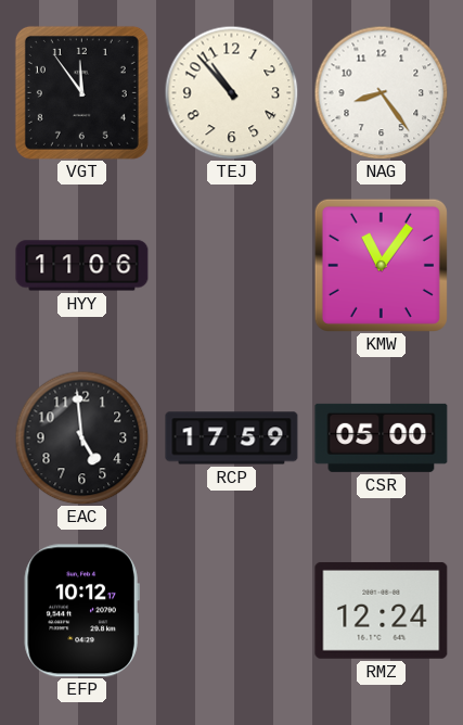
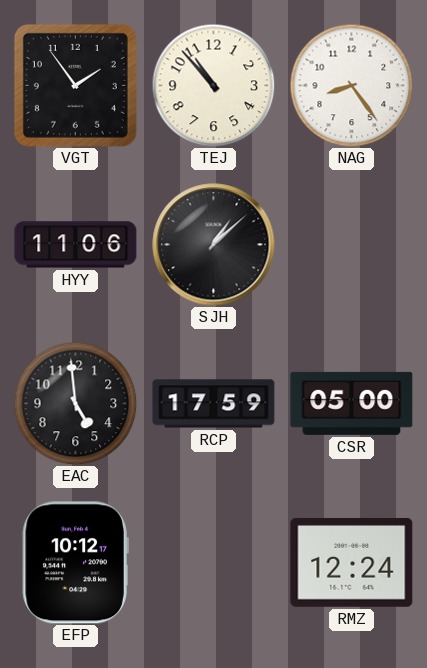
VGT: 11:54 -> 1:54
SJH: none -> 1:08
KMW: 11:06 -> none
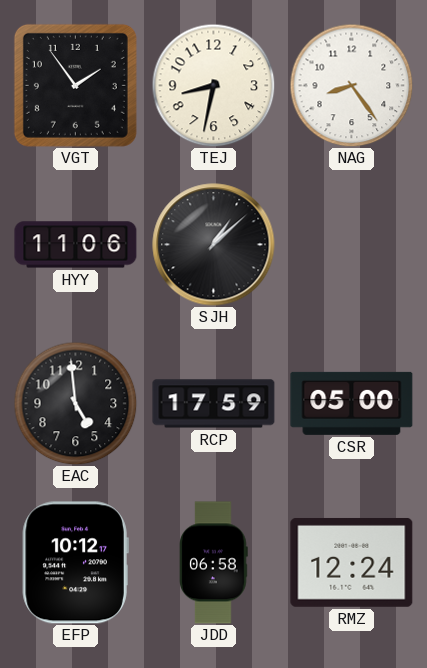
TEJ: 10:53 -> 8:32
JDD: none -> 06:58
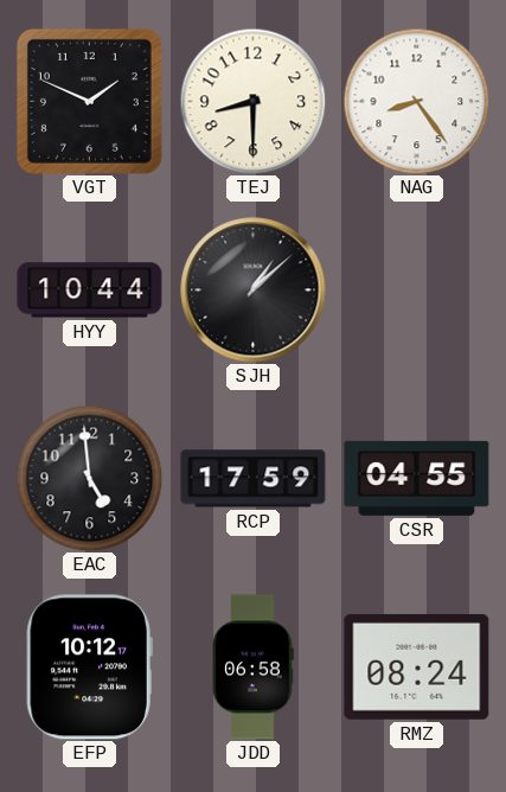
VGT: 1:54 -> 1:49
TEJ: 8:32 -> 8:30
HYY: 11:06 -> 10:44
CSR: 05:00 -> 04:55
RMZ: 12:24 -> 08:24
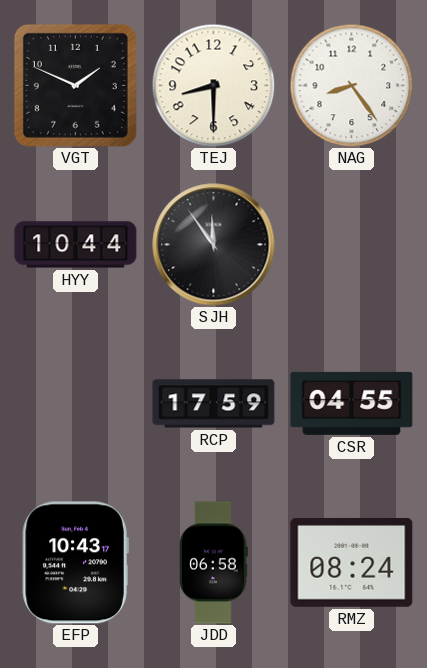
SJH: 1:08 -> 11:54
EAC: 4:59 -> none
EFP: 10:12 -> 10:43
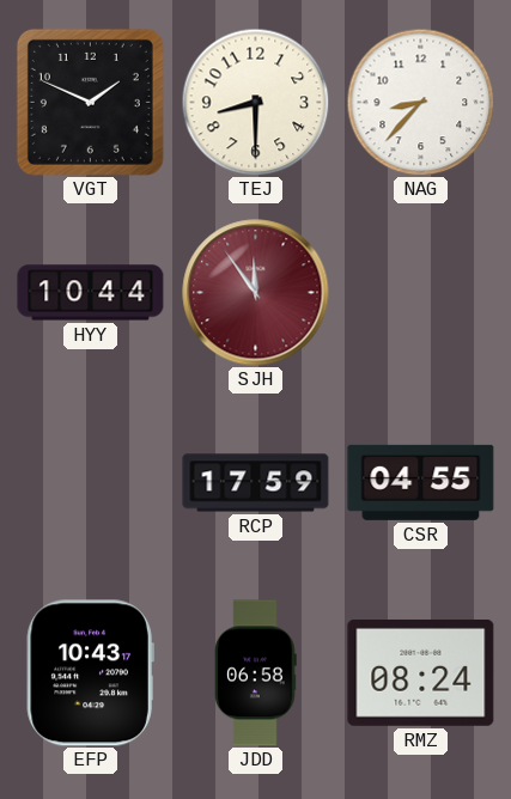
NAG: 8:24 -> 8:37
SJH dial: black -> burgundy
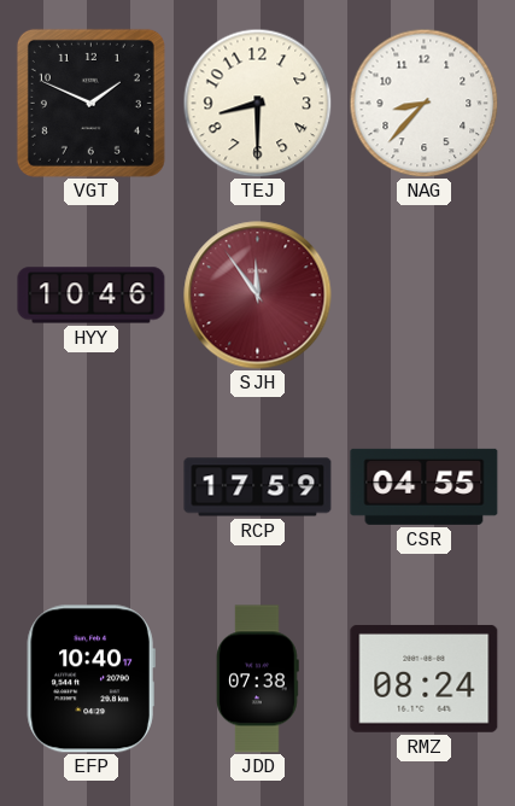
HYY: 10:44 -> 10:46
EFP: 10:43 -> 10:40
JDD: 06:58 -> 07:38
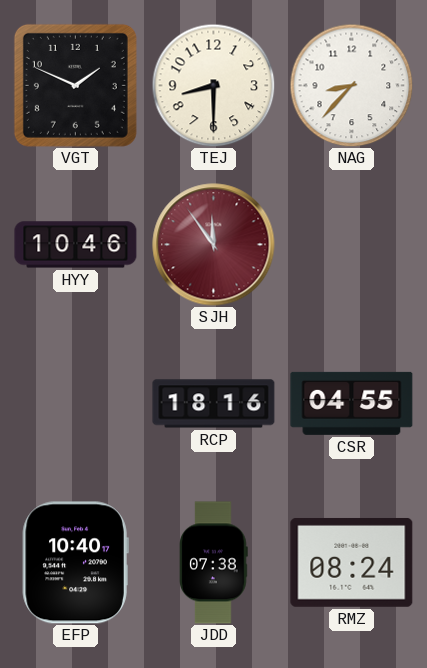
RCP: 17:59 -> 18:16
